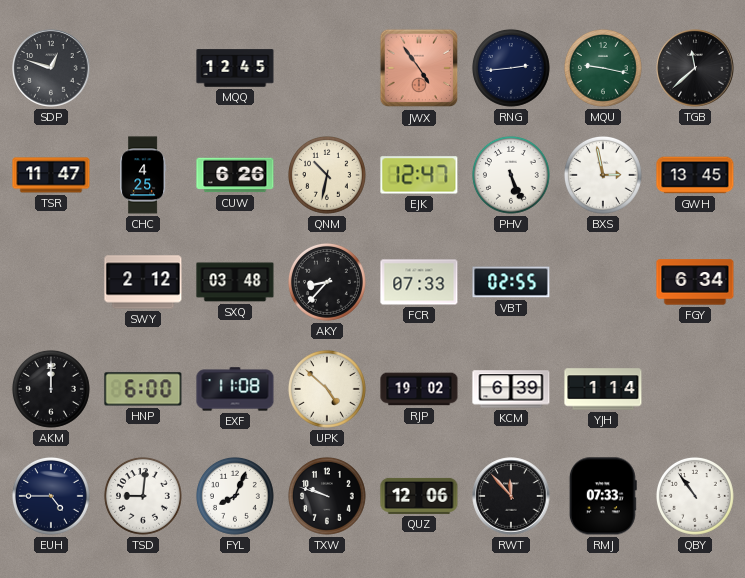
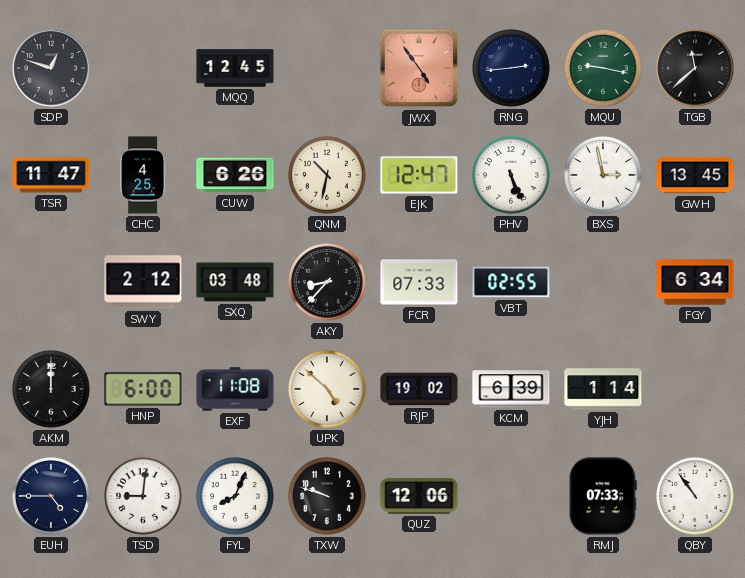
RWT: 11:53 -> none
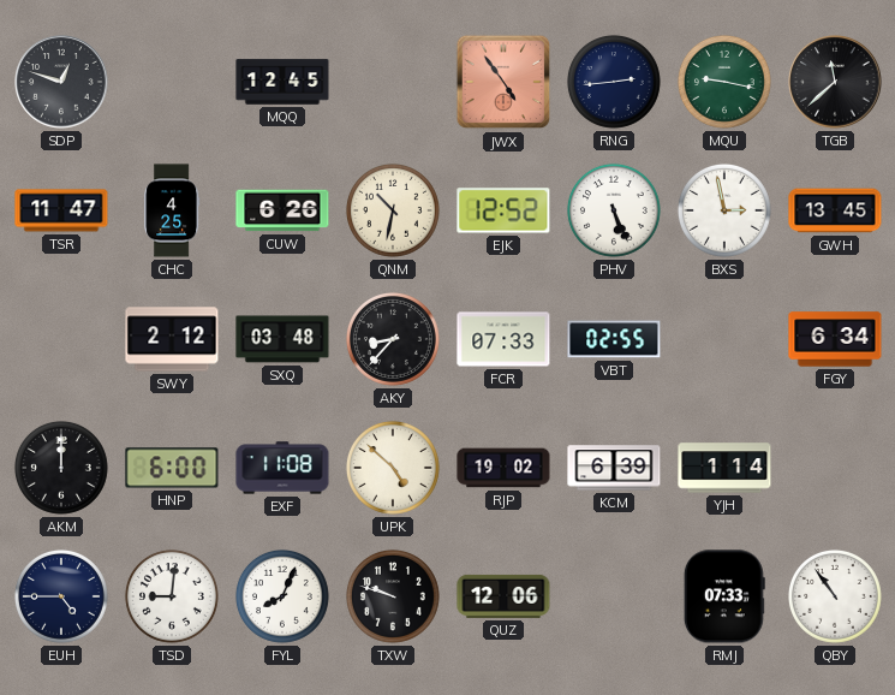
EJK: 12:47 -> 12:52
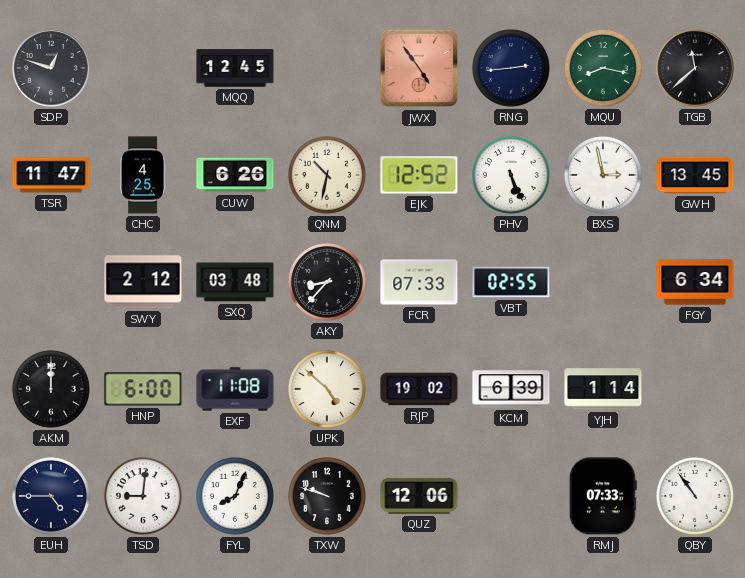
MQU: 9:17 -> 8:17
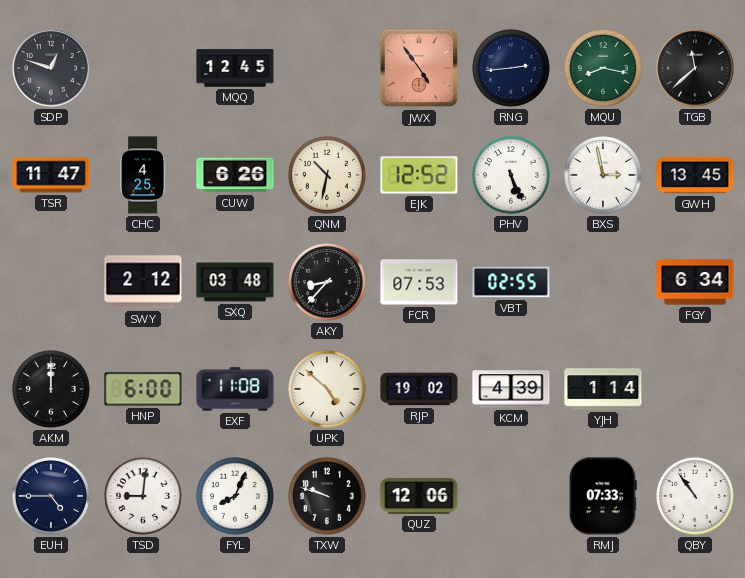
FCR: 07:33 -> 07:53
KCM: 6:39 -> 4:39
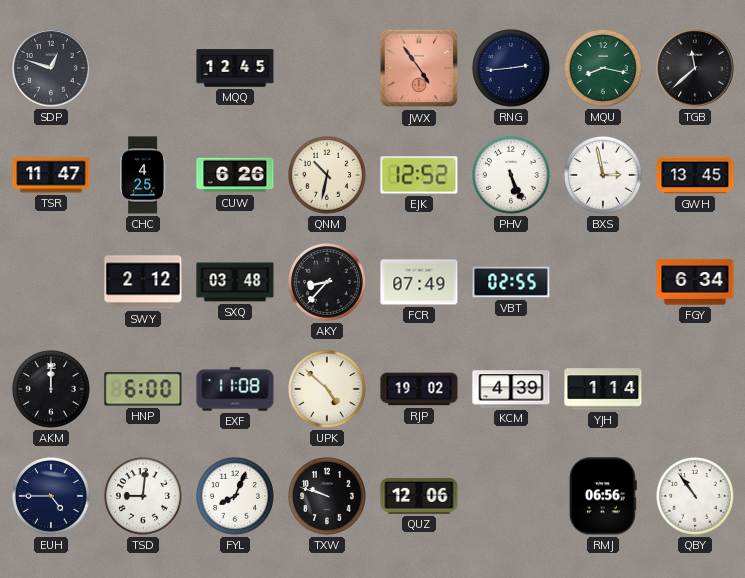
FCR: 07:53 -> 07:49
RMJ: 07:33 -> 06:56
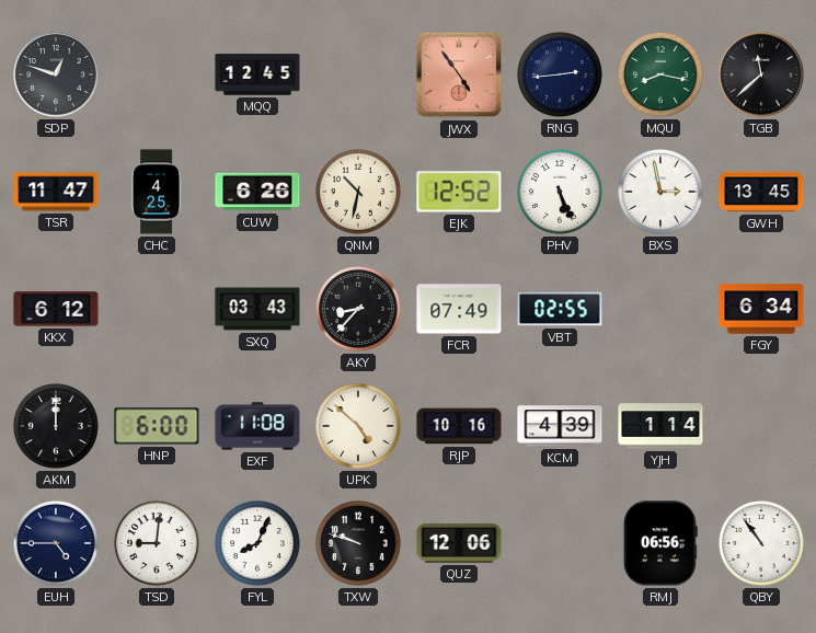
KKX: none -> 6:12
SWY: 2:12 -> none
SXQ: 03:48 -> 03:43
RJP: 19:02 -> 10:16
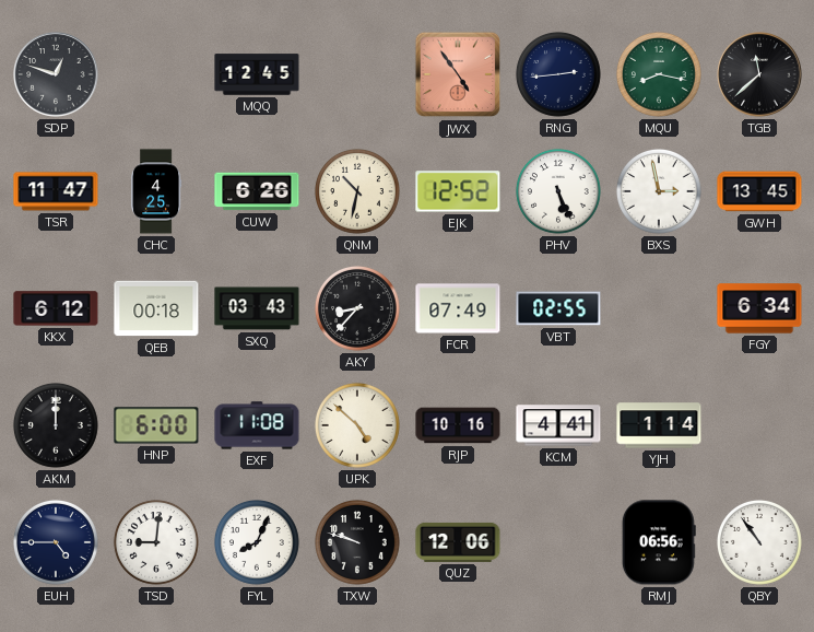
QEB: none -> 00:18
KCM: 4:39 -> 4:41
